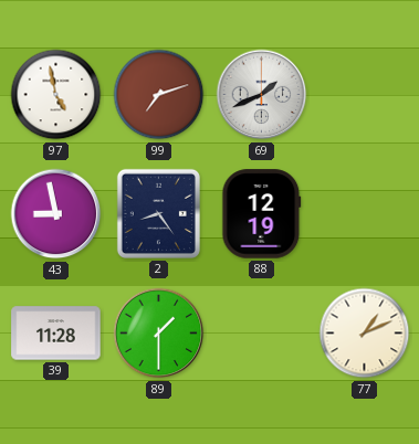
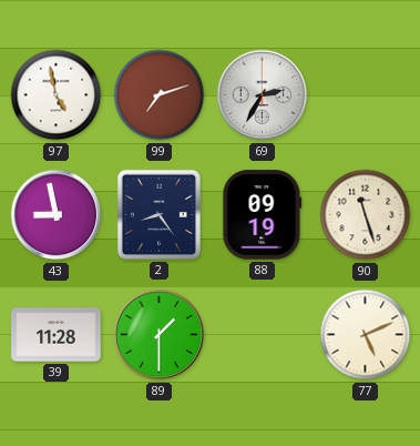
69: 1:41 -> 2:35
88: 12:19 -> 09:19
90: none -> 11:27
77: 1:11 -> 5:11
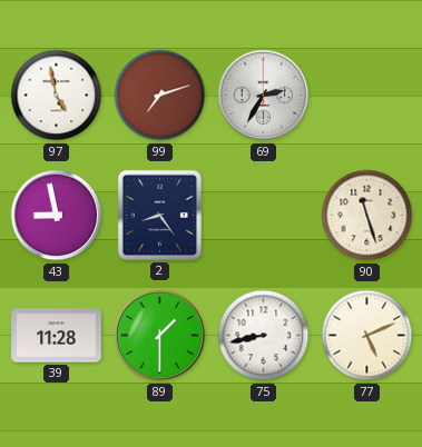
88: 09:19 -> none
75: none -> 8:43
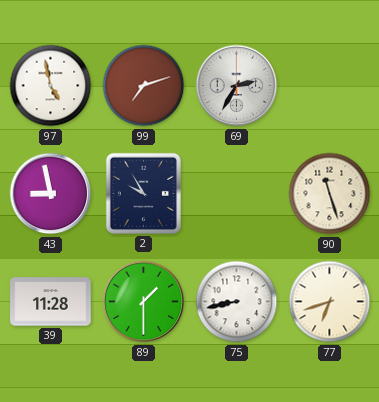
2: 8:24 -> 9:55
77: 5:11 -> 6:42
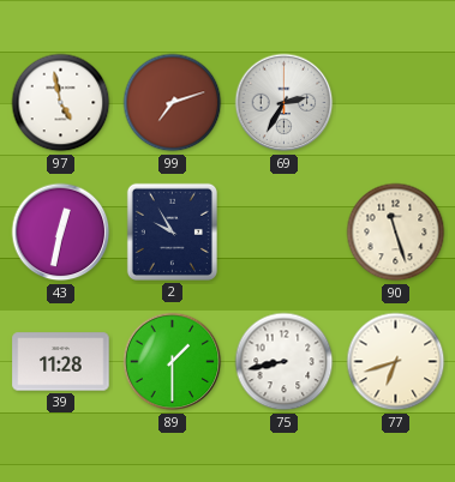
43: 8:58 -> 12:32
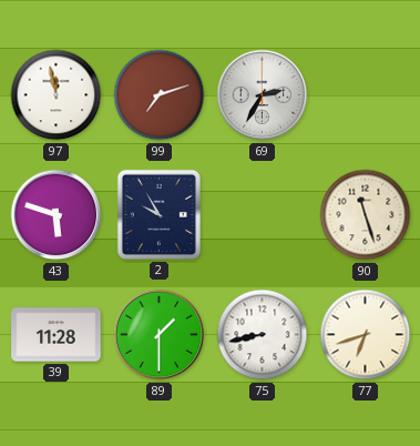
97: 4:58 -> 11:58
43: 12:32 -> 5:48
